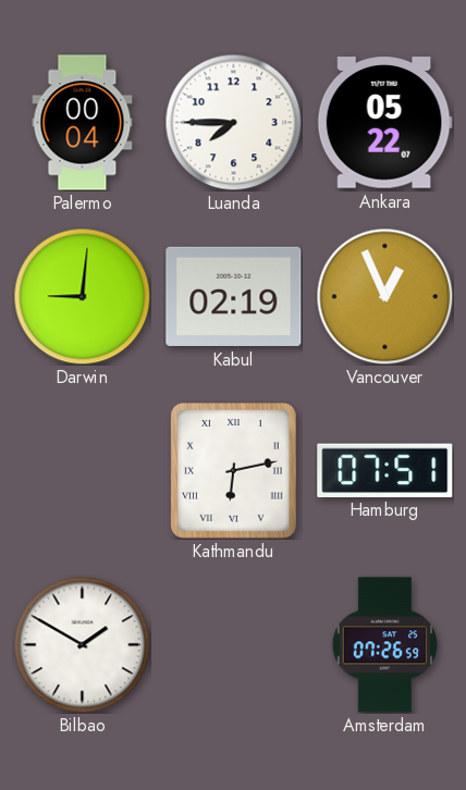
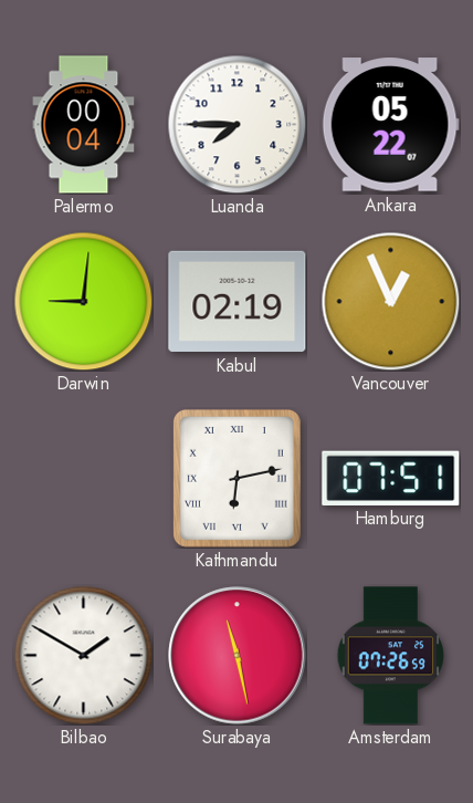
Surabaya: none -> 11:28
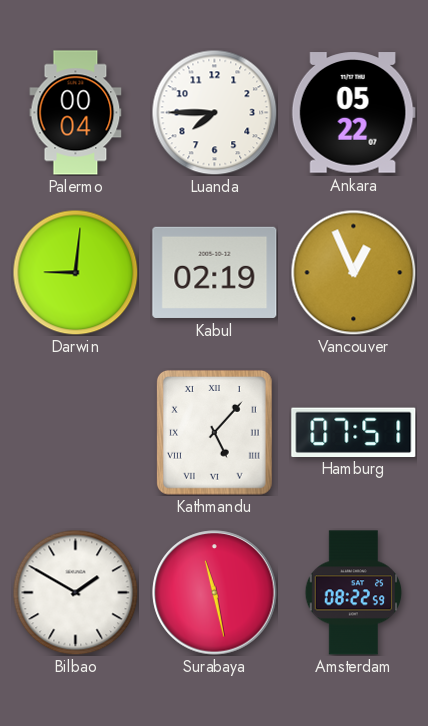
Kathmandu: 6:13 -> 5:07
Amsterdam: 07:26 -> 08:22
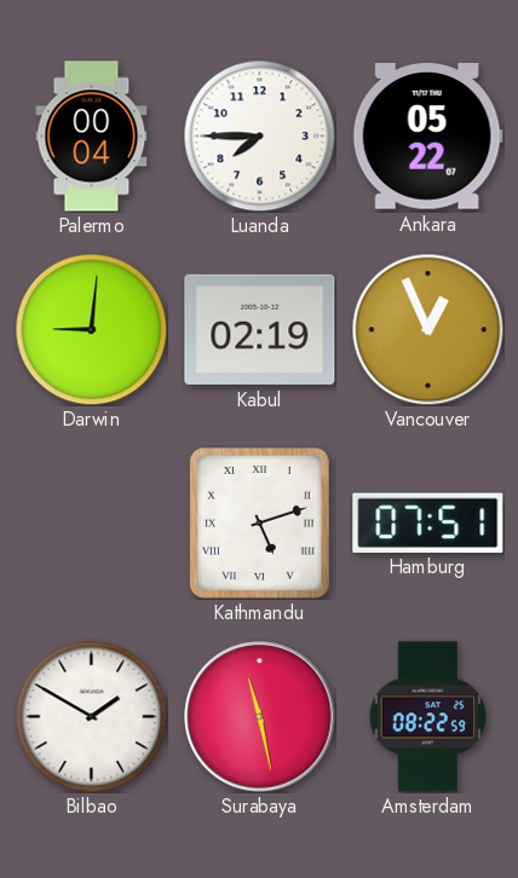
Kathmandu: 5:07 -> 5:12
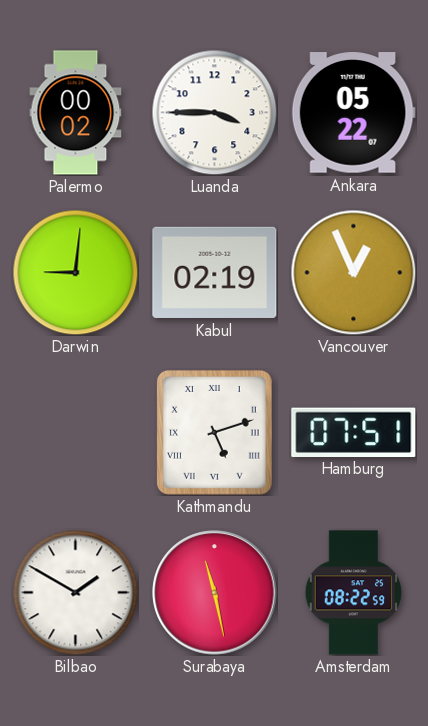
Palermo: 00:04 -> 00:02
Luanda: 7:45 -> 3:45
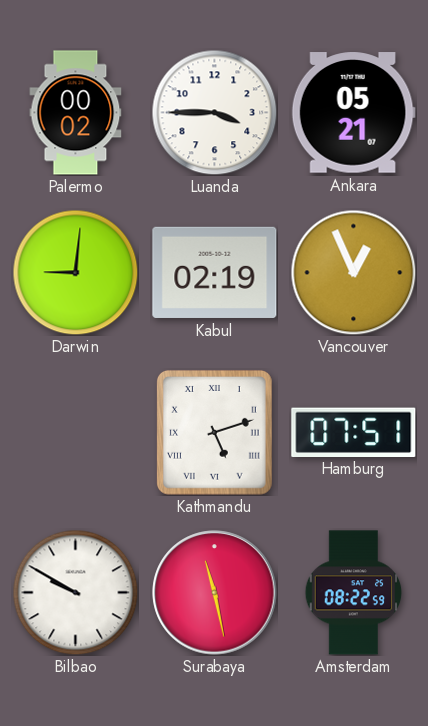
Ankara: 05:22 -> 05:21
Bilbao: 1:50 -> 9:50
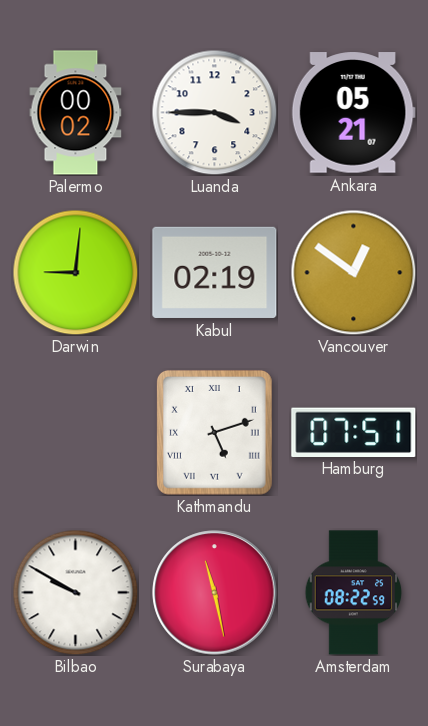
Vancouver: 12:56 -> 12:51
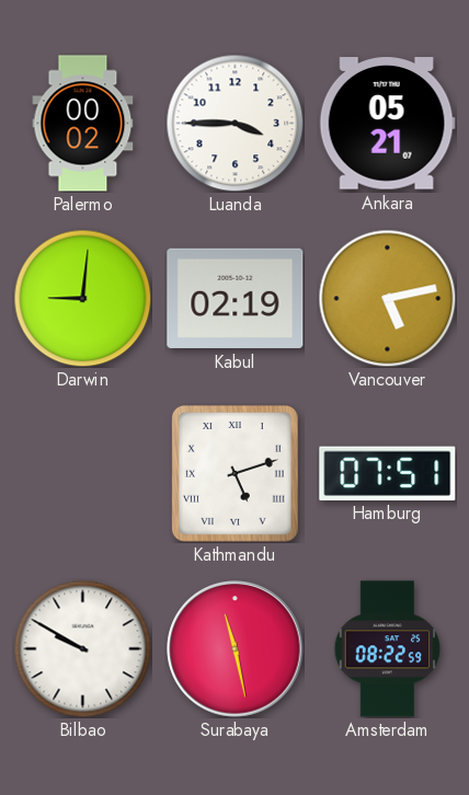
Vancouver: 12:51 -> 5:13
